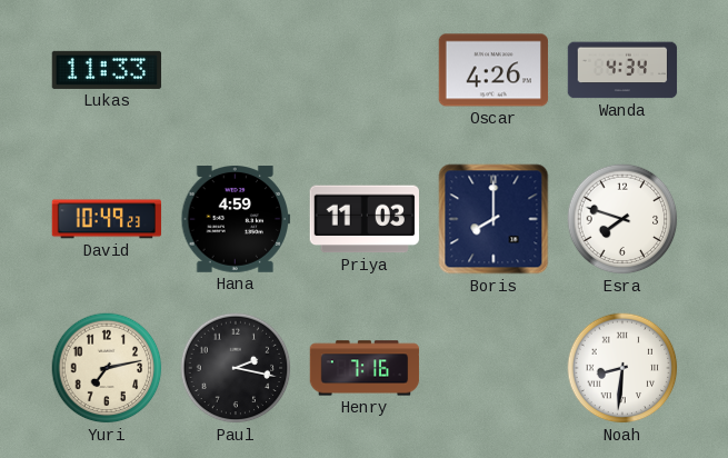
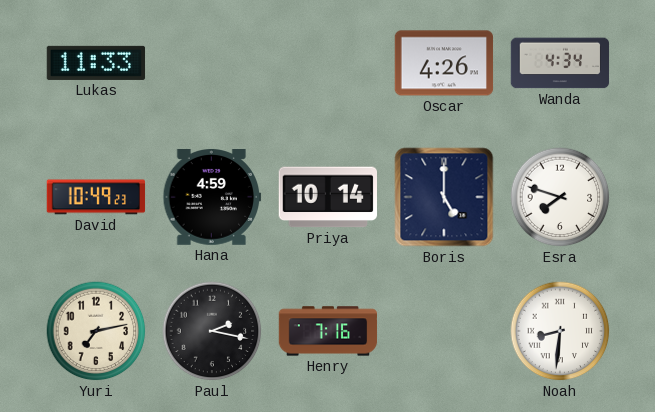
Priya: 11:03 -> 10:14
Boris: 8:00 -> 5:00
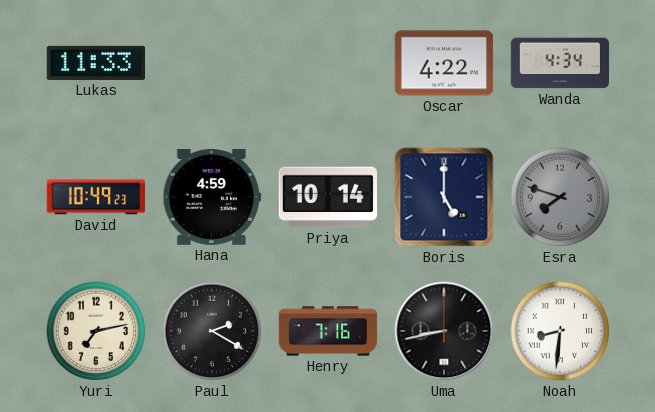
Oscar: 4:26 -> 4:22
Esra dial: white -> grey
Paul: 2:17 -> 2:20
Uma: none -> 8:43
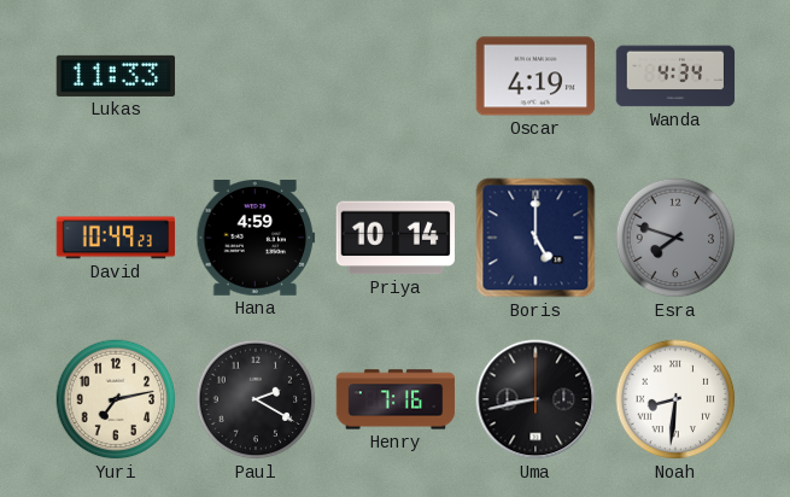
Oscar: 4:22 -> 4:19
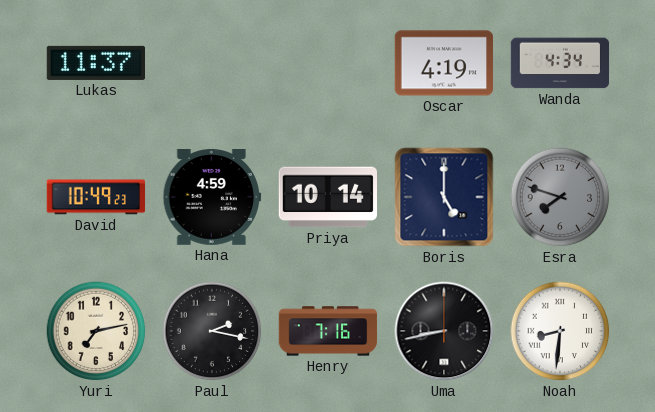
Lukas: 11:33 -> 11:37
Paul: 2:20 -> 2:17
